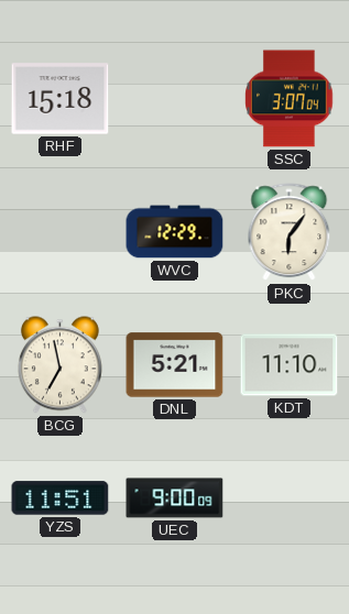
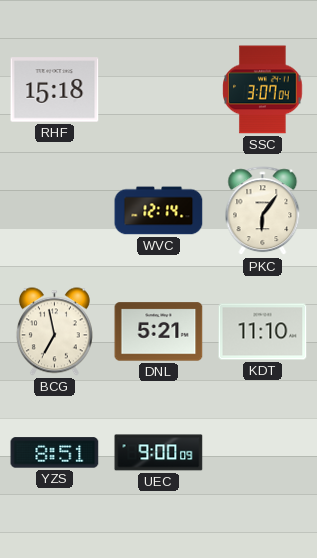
WVC: 12:29 -> 12:14
YZS: 11:51 -> 8:51
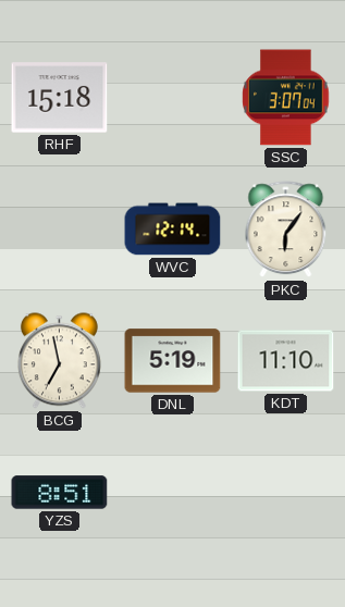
DNL: 5:21 -> 5:19
UEC: 9:00 -> none
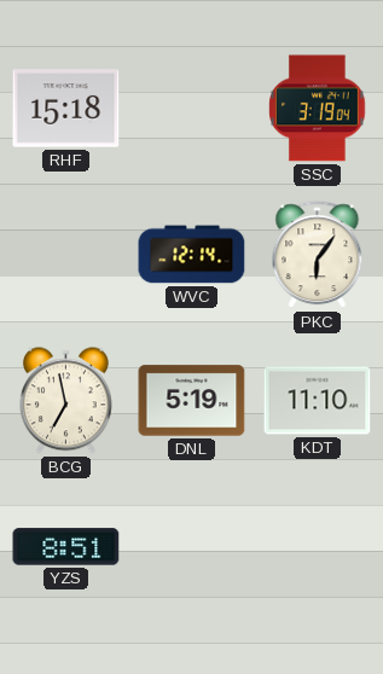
SSC: 3:07 -> 3:19
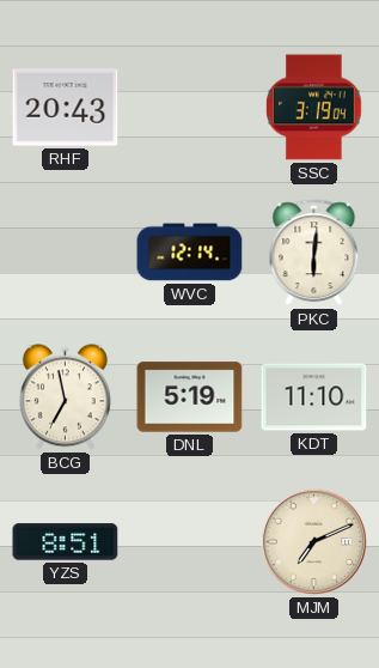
RHF: 15:18 -> 20:43
PKC: 6:06 -> 6:01
MJM: none -> 7:11
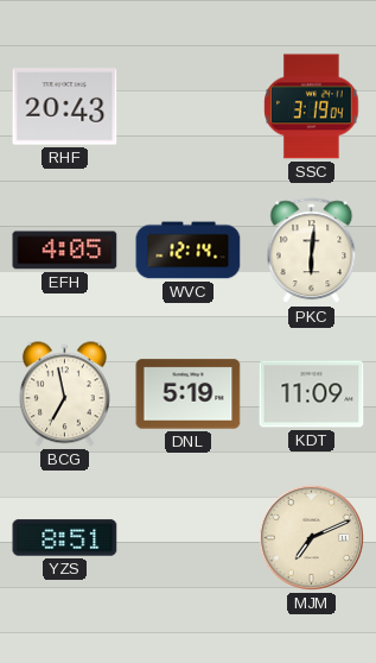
EFH: none -> 4:05
KDT: 11:10 -> 11:09
